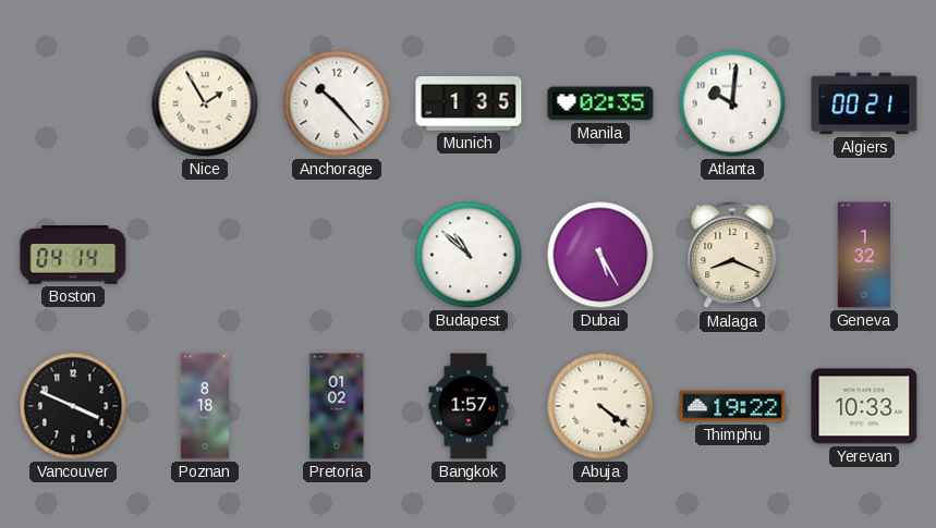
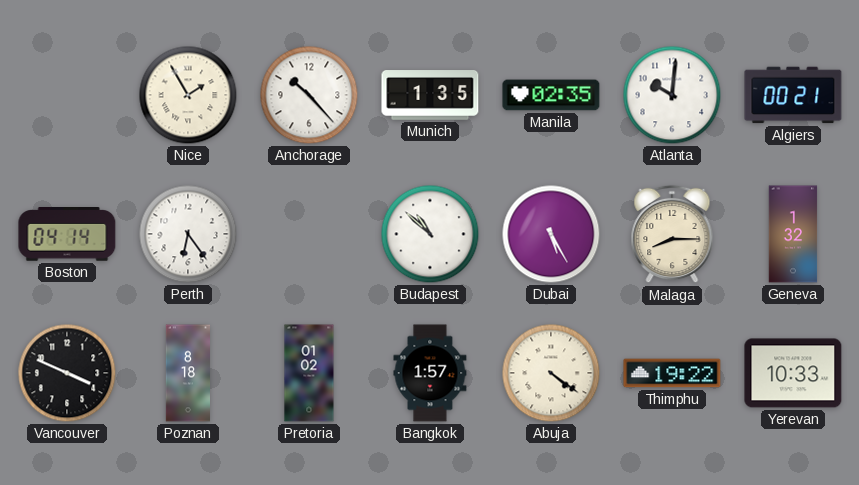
Perth: none -> 6:24
Malaga: 8:19 -> 8:15
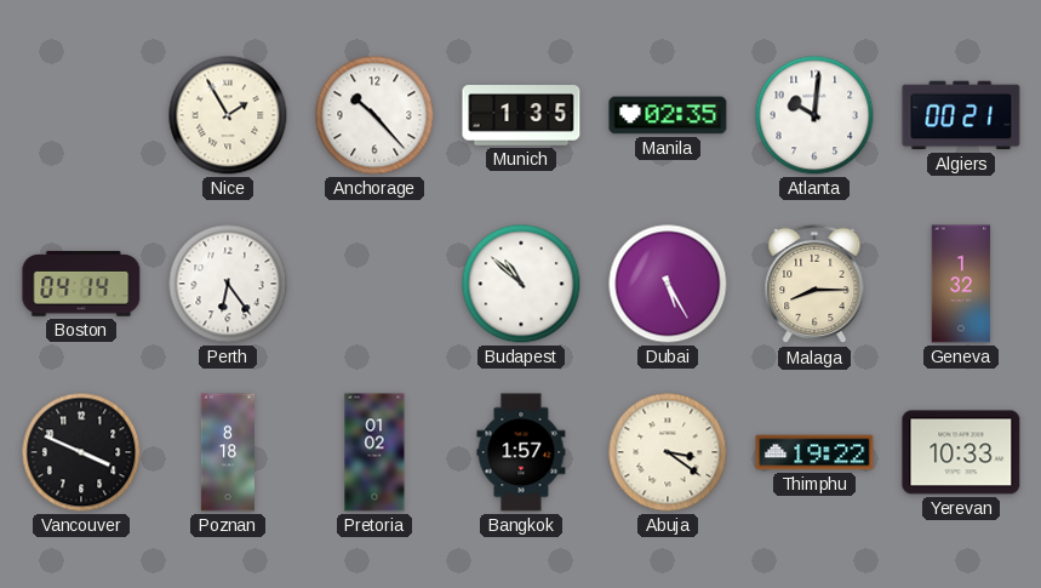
Abuja: 4:21 -> 3:21
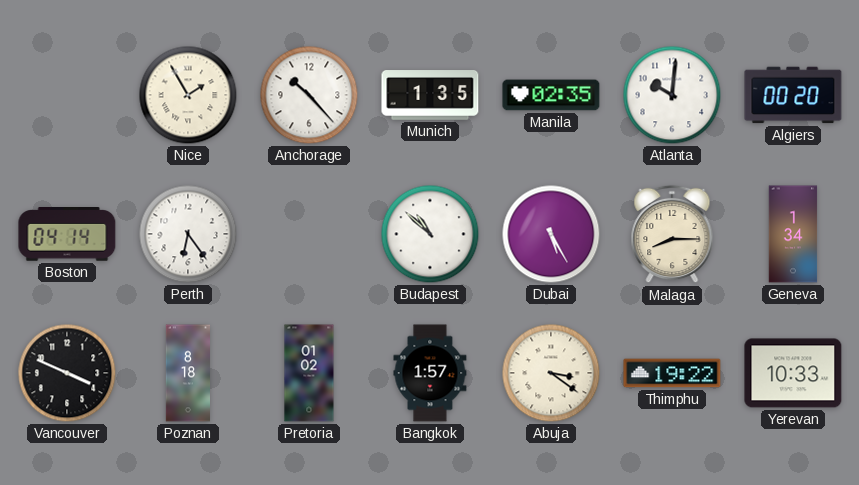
Algiers: 00:21 -> 00:20
Geneva: 1:32 -> 1:34
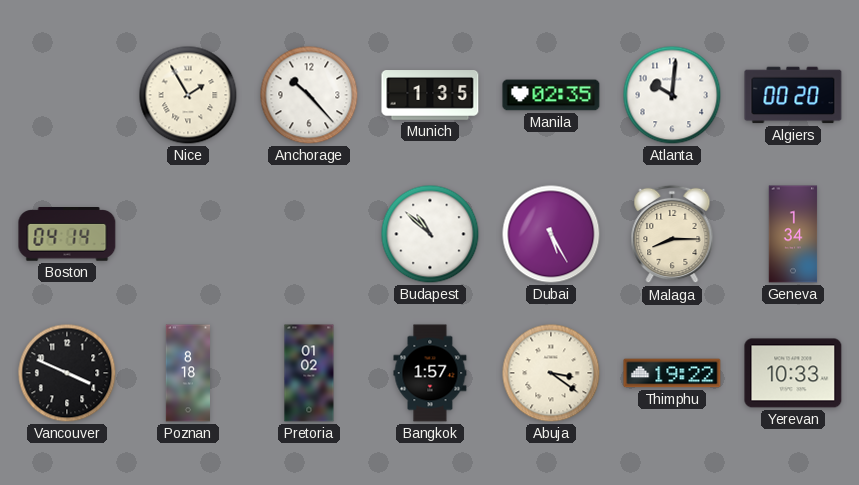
Perth: 6:24 -> none
